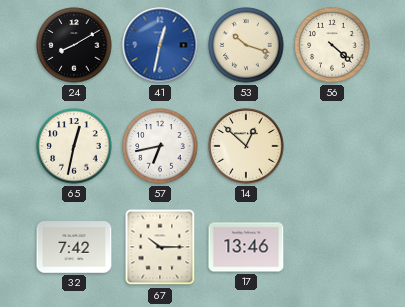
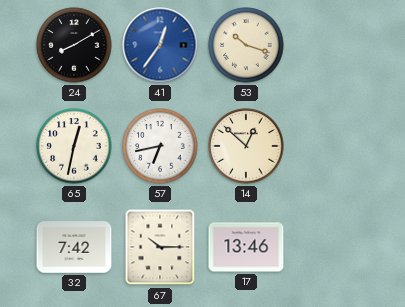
41: 12:32 -> 12:36
56: 4:22 -> none
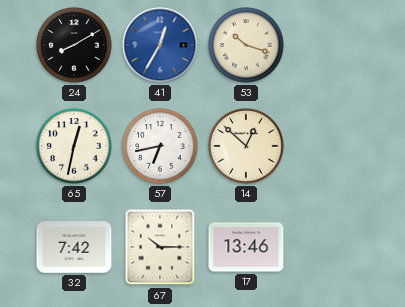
41: 12:36 -> 12:35
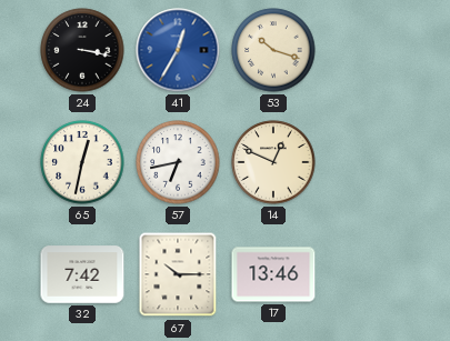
24: 8:10 -> 3:17
14: 12:52 -> 12:49
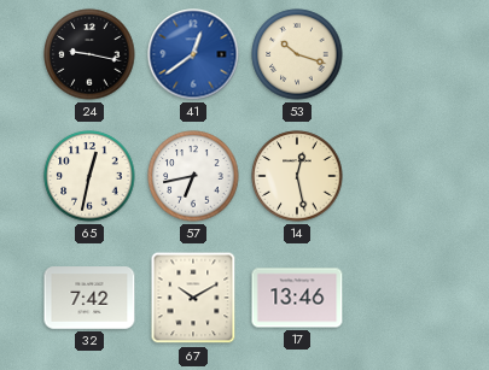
24: 3:17 -> 9:17
41: 12:35 -> 12:39
14: 12:49 -> 12:28
67: 10:15 -> 10:10
